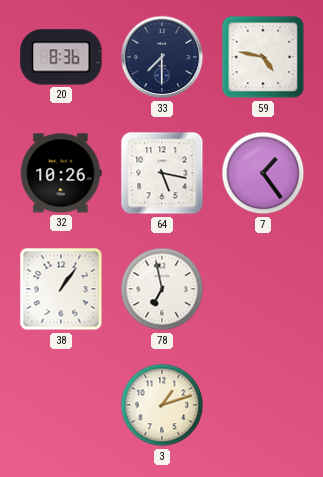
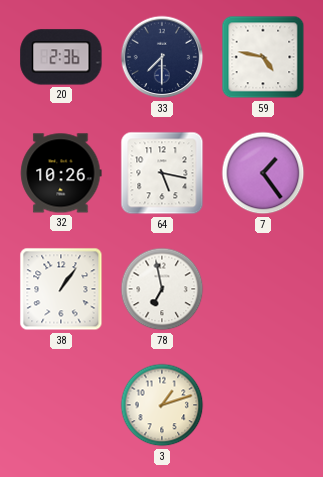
20: 8:36 -> 2:36
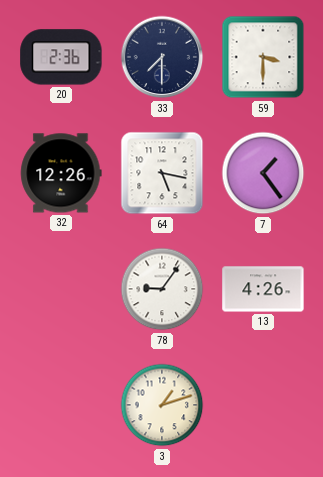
59: 4:47 -> 3:30
32: 10:26 -> 12:26
38: 1:06 -> none
78: 6:58 -> 9:06
13: none -> 4:26
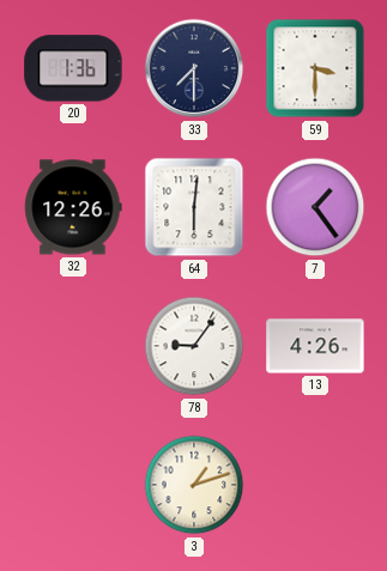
20: 2:36 -> 1:36
64: 5:17 -> 6:01
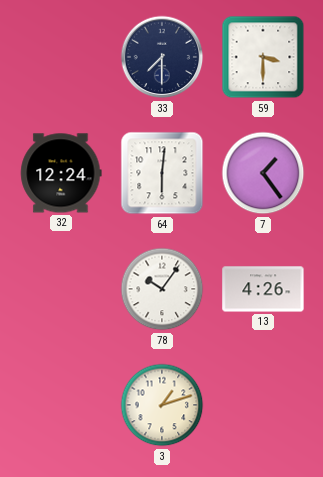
20: 1:36 -> none
32: 12:26 -> 12:24
78: 9:06 -> 10:06
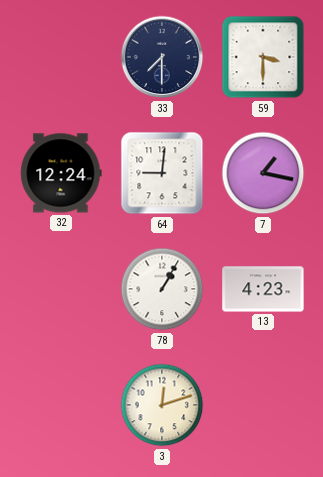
64: 6:01 -> 9:01
7: 1:24 -> 1:17
78: 10:06 -> 1:05
13: 4:26 -> 4:23
3: 1:12 -> 12:12
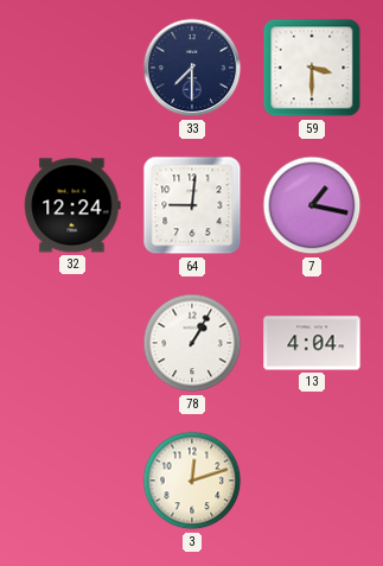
13: 4:23 -> 4:04
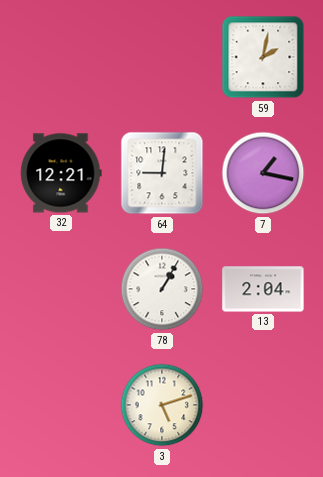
33: 7:30 -> none
59: 3:30 -> 2:02
32: 12:24 -> 12:21
13: 4:04 -> 2:04
3: 12:12 -> 5:12
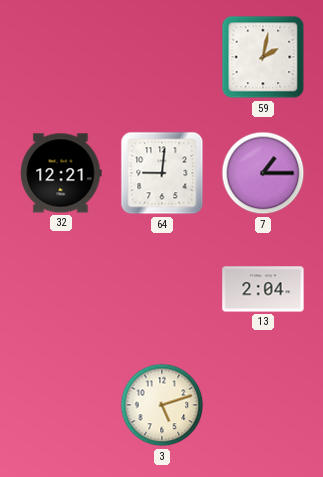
7: 1:17 -> 1:15
78: 1:05 -> none
